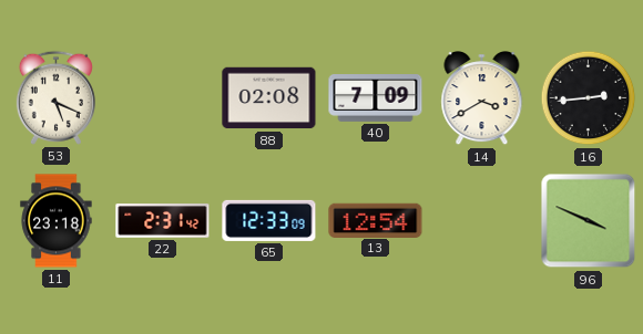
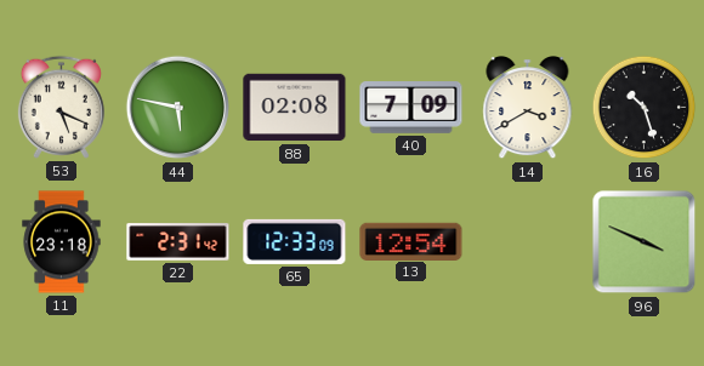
44: none -> 5:47
16: 2:44 -> 10:27
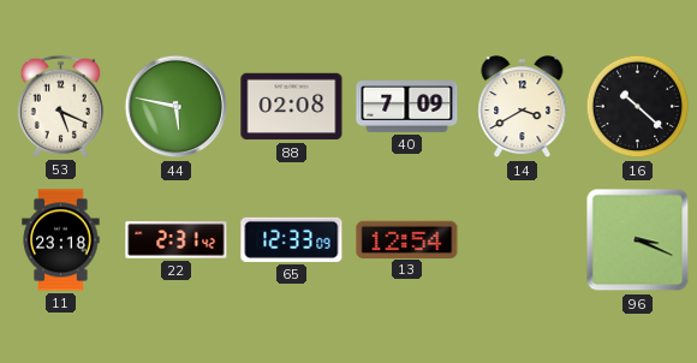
16: 10:27 -> 10:22
96: 3:49 -> 3:19
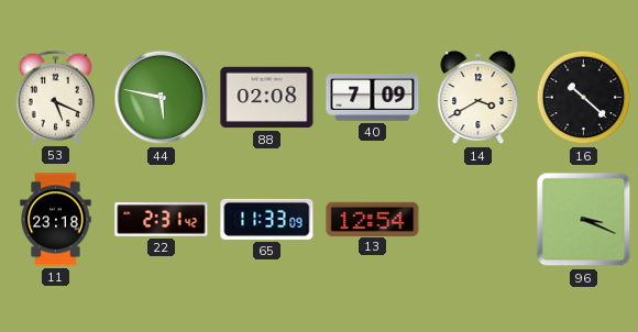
65: 12:33 -> 11:33
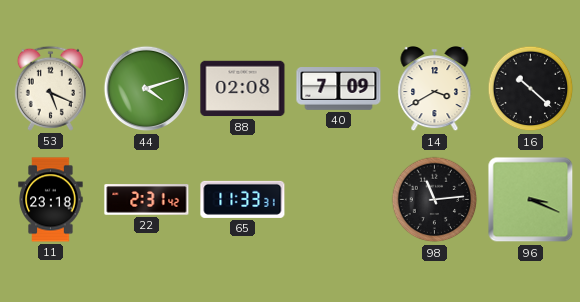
44: 5:47 -> 4:12
65: 11:33:09 -> 11:33:31
13: 12:54 -> none
98: none -> 11:14
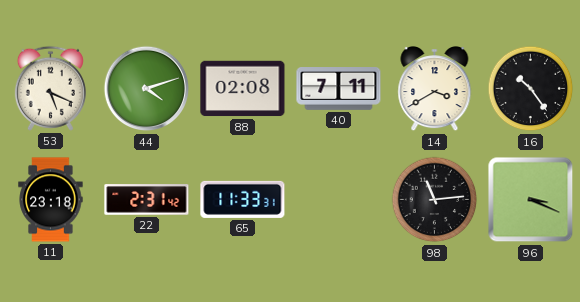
40: 7:09 -> 7:11
16: 10:22 -> 10:24
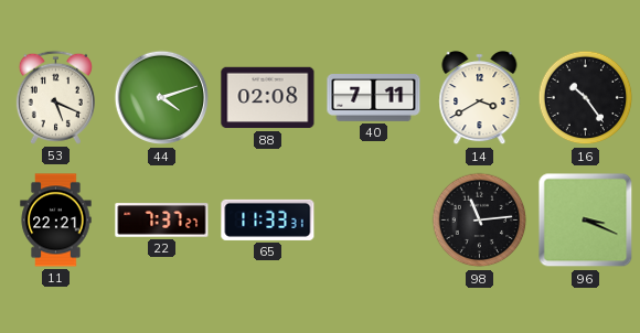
11: 23:18 -> 22:21
22: 2:31 -> 7:37
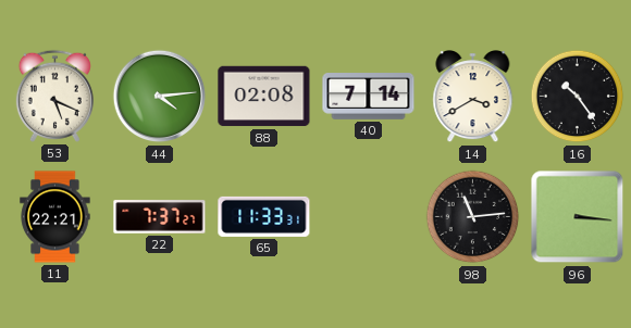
44: 4:12 -> 4:14
40: 7:11 -> 7:14
96: 3:19 -> 3:16
